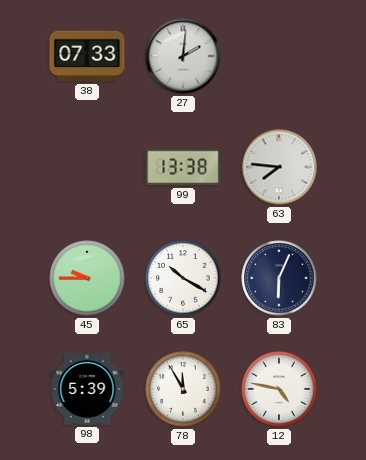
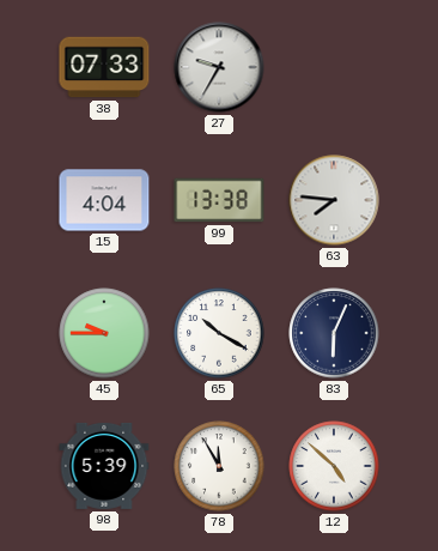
27: 2:01 -> 9:35
15: none -> 4:04
12: 4:47 -> 4:52
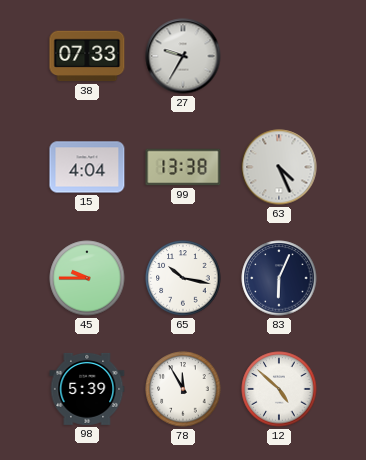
63: 7:46 -> 4:26
65: 10:20 -> 10:17
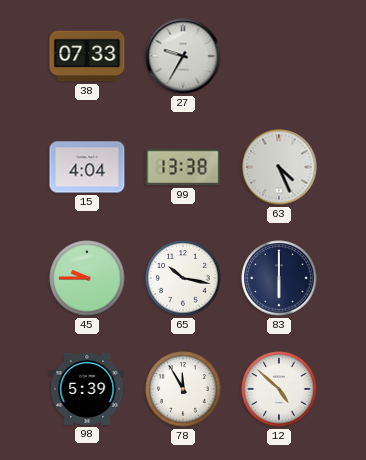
83: 6:04 -> 6:00
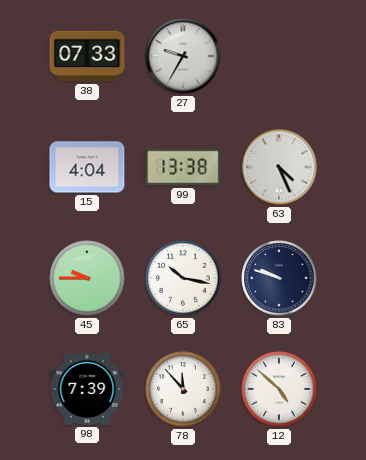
83: 6:00 -> 9:48
98: 5:39 -> 7:39
78: 11:55 -> 11:53
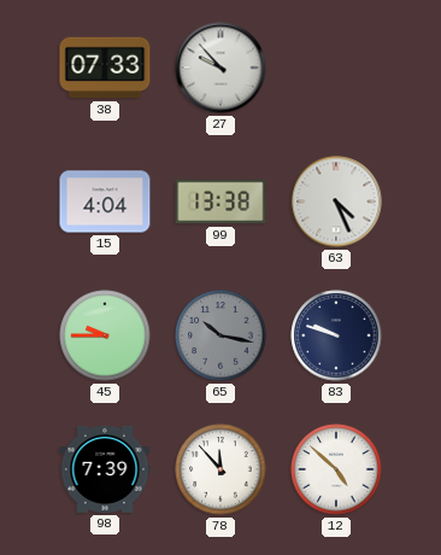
27: 9:35 -> 9:53
65 dial: white -> grey
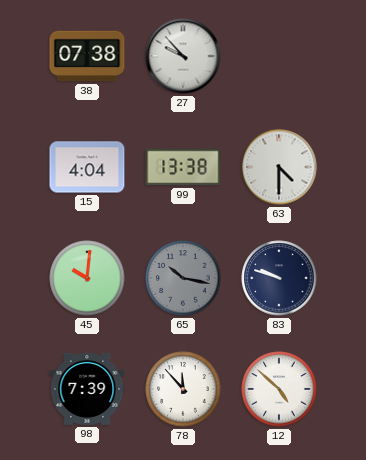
38: 07:33 -> 07:38
63: 4:26 -> 4:30
45: 9:45 -> 10:01
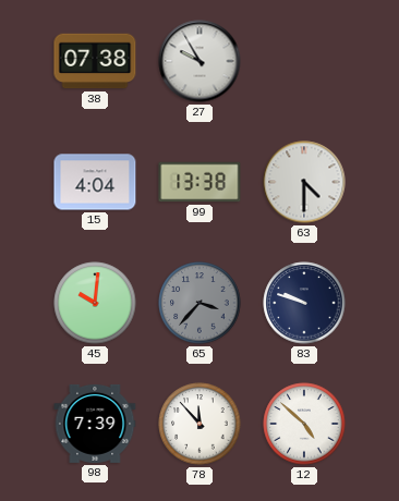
27: 9:53 -> 9:55
65: 10:17 -> 3:37
